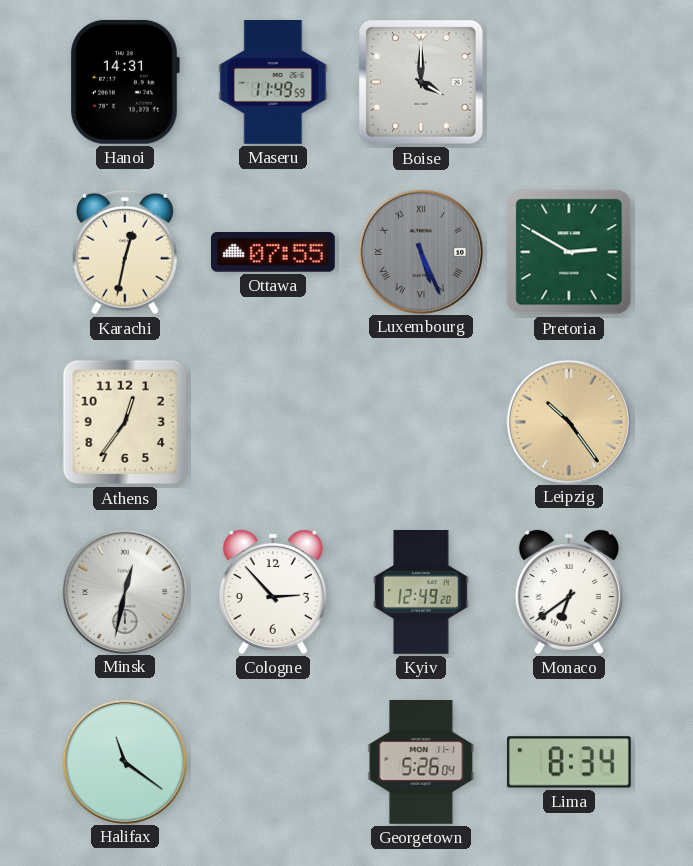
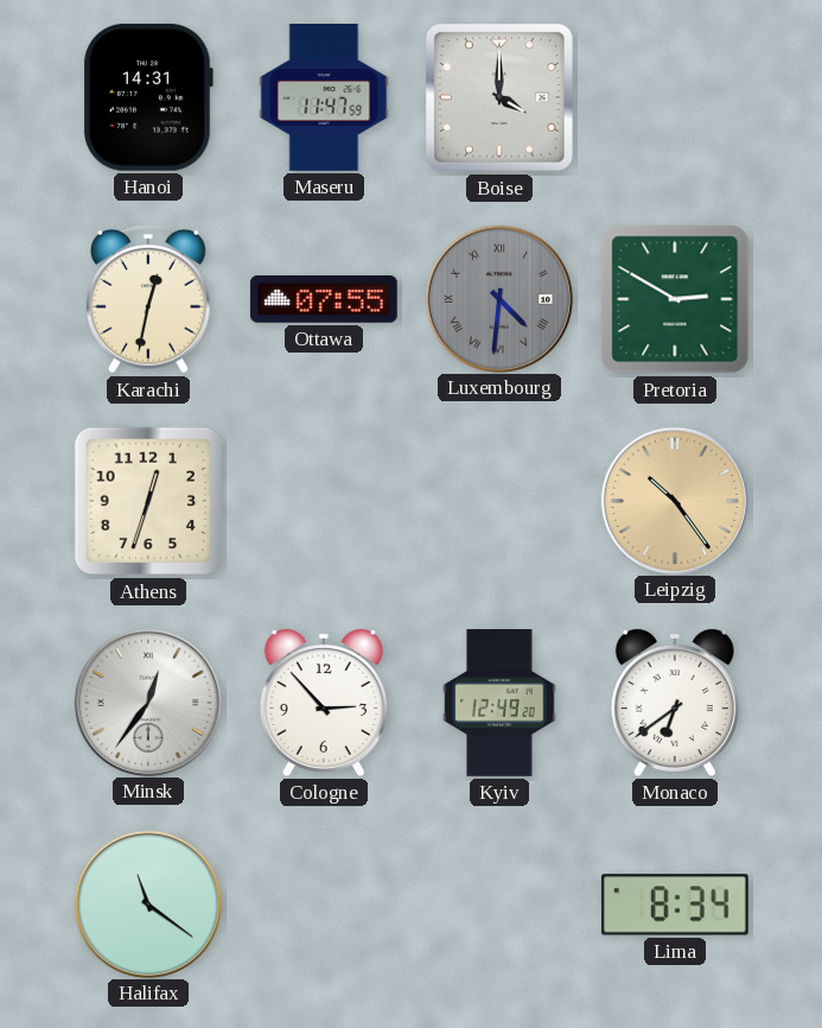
Maseru: 11:49 -> 11:47
Luxembourg: 5:26 -> 4:31
Athens: 12:36 -> 12:33
Minsk: 12:32 -> 12:36
Georgetown: 5:26 -> none
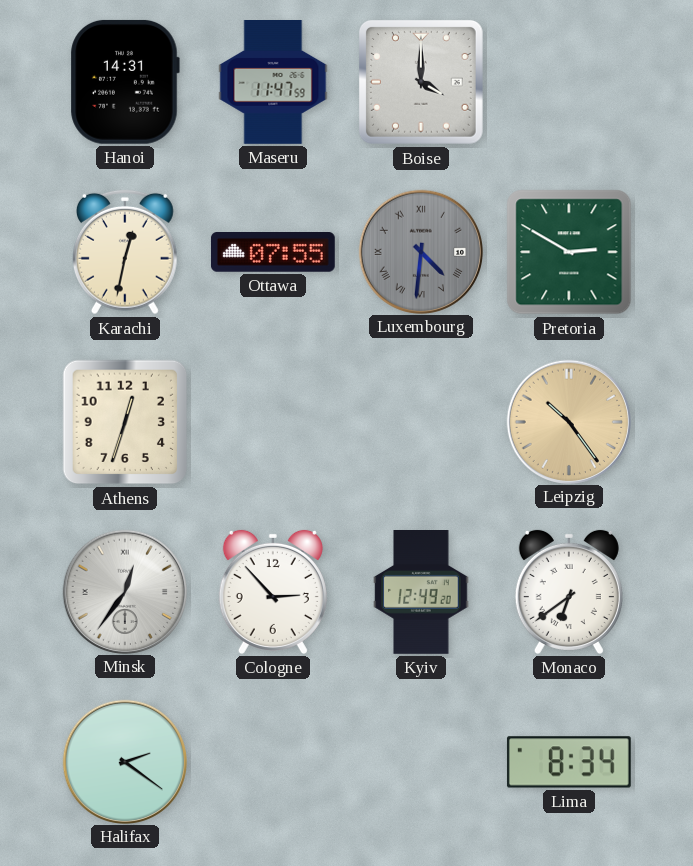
Halifax: 11:21 -> 2:21
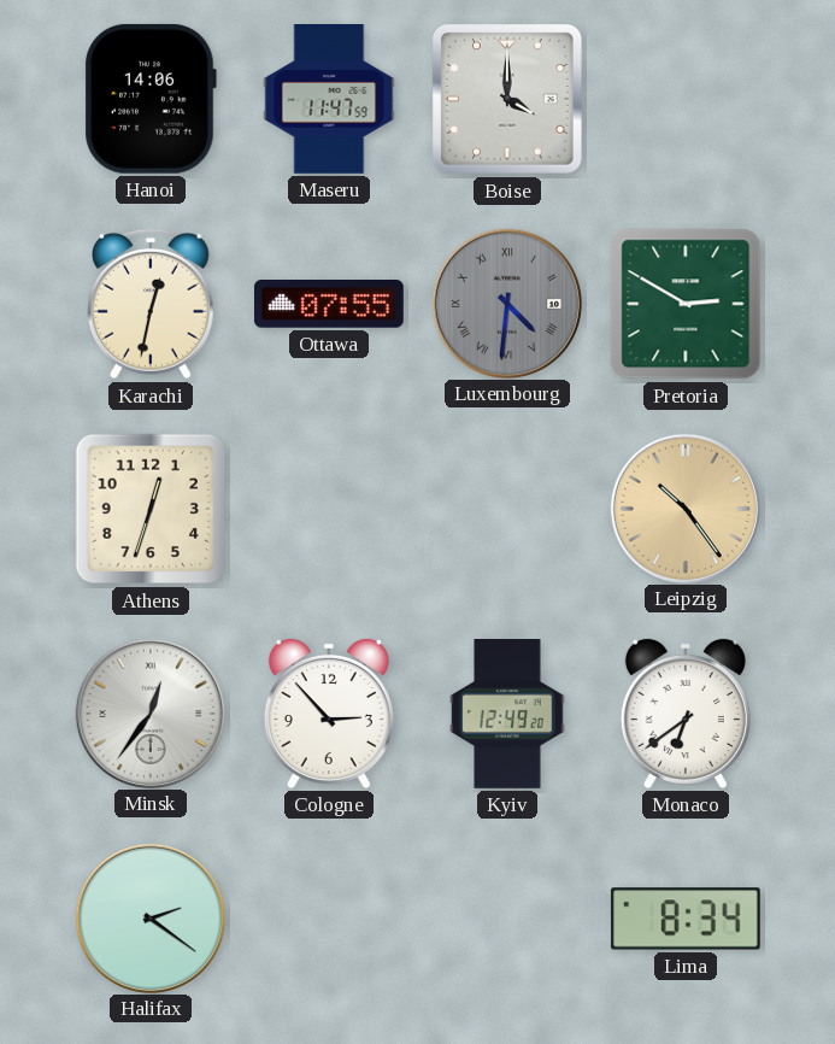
Hanoi: 14:31 -> 14:06
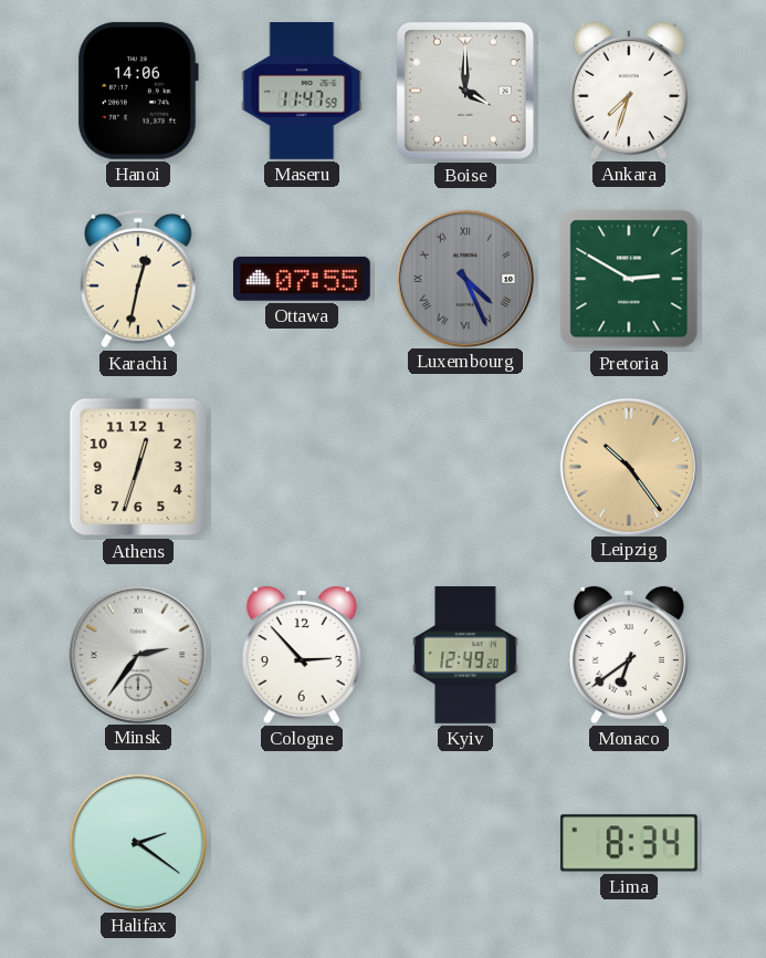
Ankara: none -> 7:33
Luxembourg: 4:31 -> 4:26
Minsk: 12:36 -> 2:36
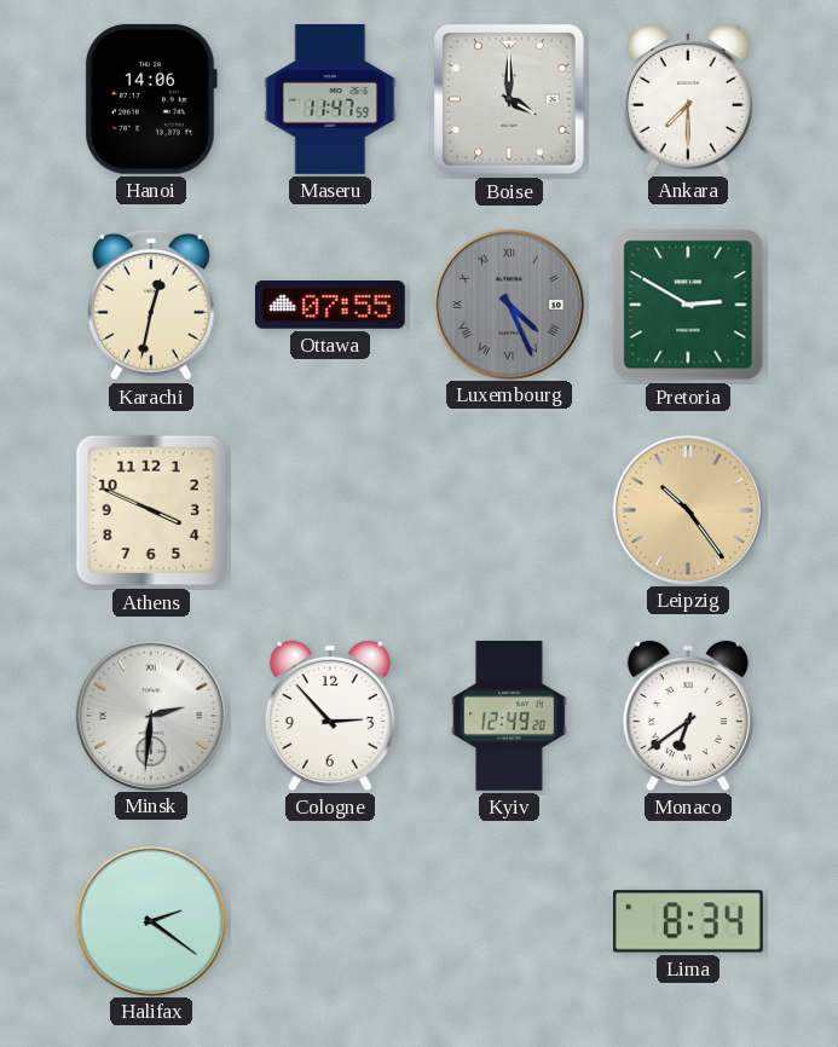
Ankara: 7:33 -> 7:30
Athens: 12:33 -> 3:49
Minsk: 2:36 -> 2:31
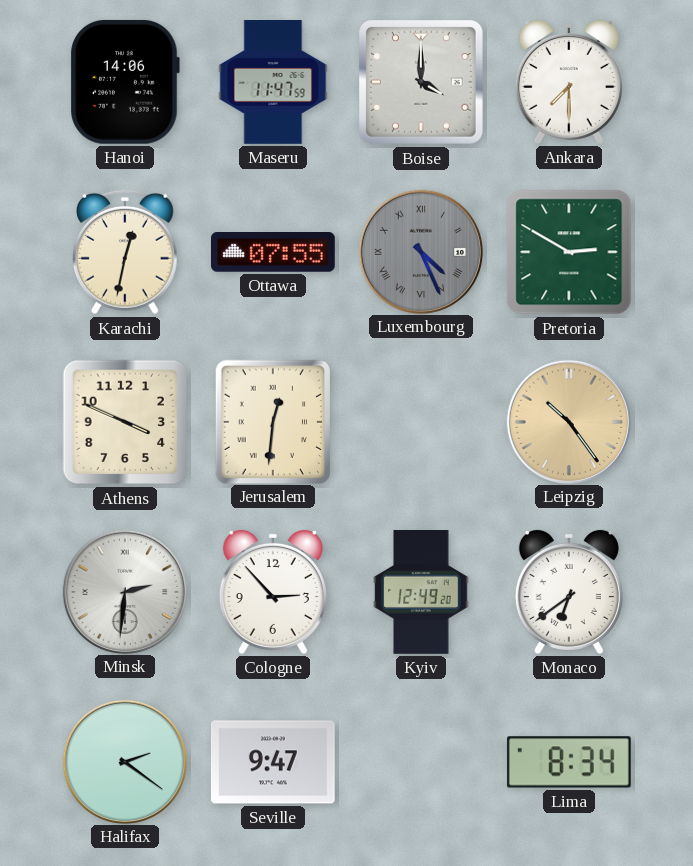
Jerusalem: none -> 12:31
Seville: none -> 9:47
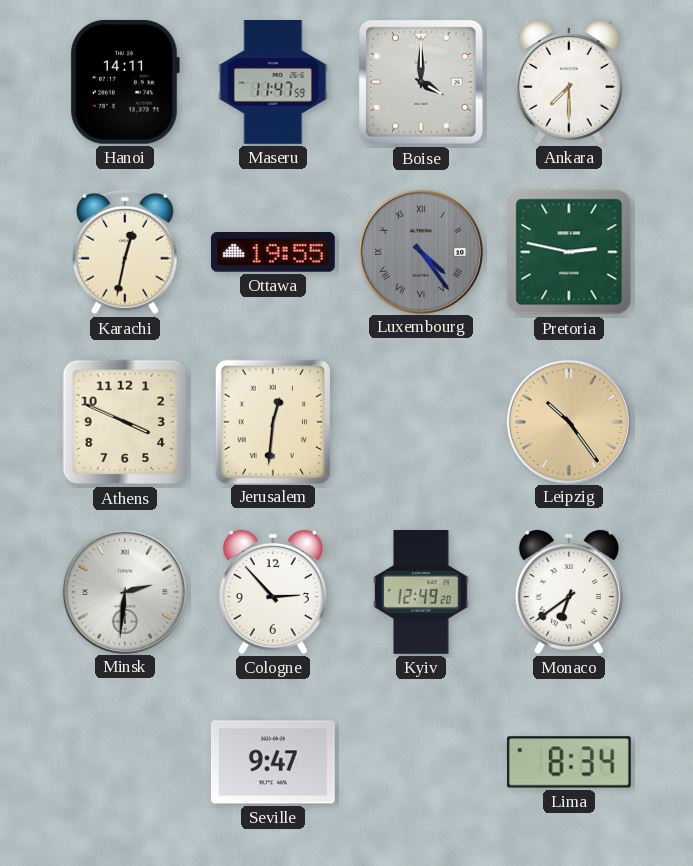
Hanoi: 14:06 -> 14:11
Ottawa: 07:55 -> 19:55
Luxembourg: 4:26 -> 4:24
Pretoria: 2:50 -> 2:47
Halifax: 2:21 -> none
